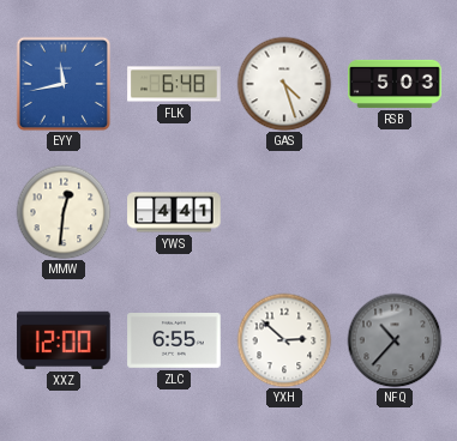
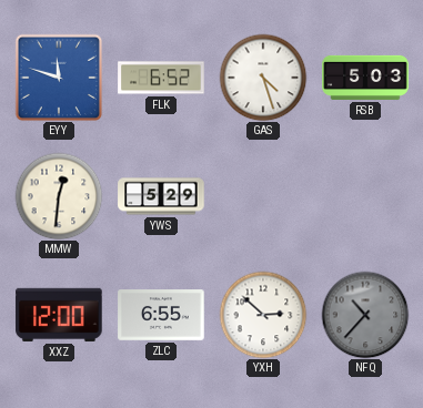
EYY: 11:43 -> 11:48
FLK: 6:48 -> 6:52
YWS: 4:41 -> 5:29
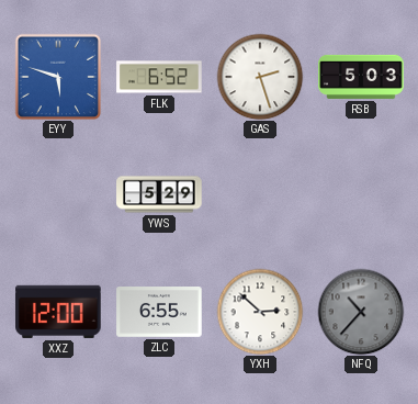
EYY: 11:48 -> 5:48
GAS: 4:27 -> 2:27
MMW: 12:31 -> none
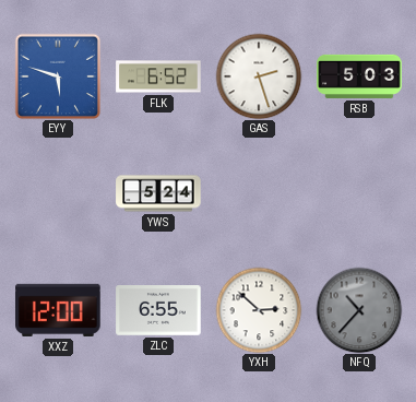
YWS: 5:29 -> 5:24
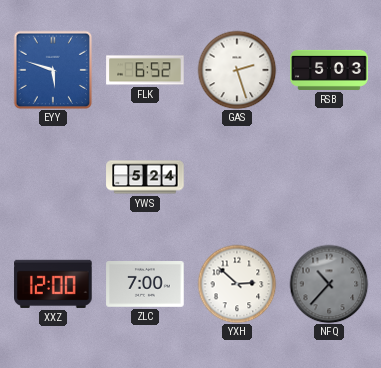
ZLC: 6:55 -> 7:00
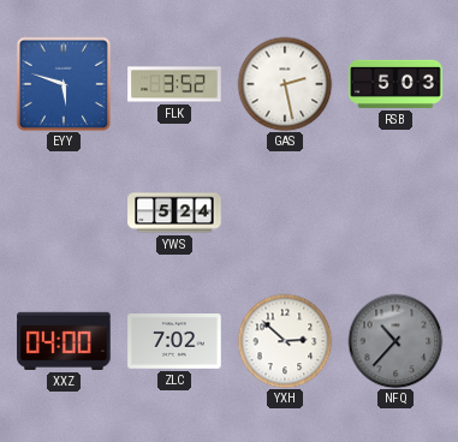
FLK: 6:52 -> 3:52
GAS: 2:27 -> 2:28
XXZ: 12:00 -> 04:00
ZLC: 7:00 -> 7:02
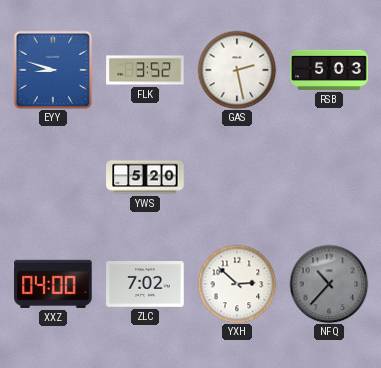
EYY: 5:48 -> 8:48
YWS: 5:24 -> 5:20
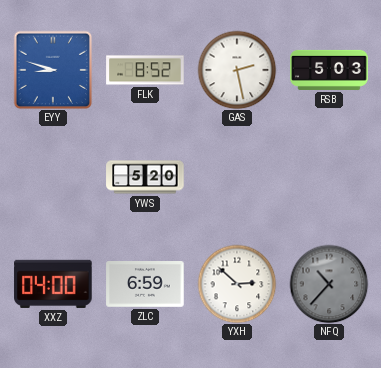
FLK: 3:52 -> 8:52
ZLC: 7:02 -> 6:59
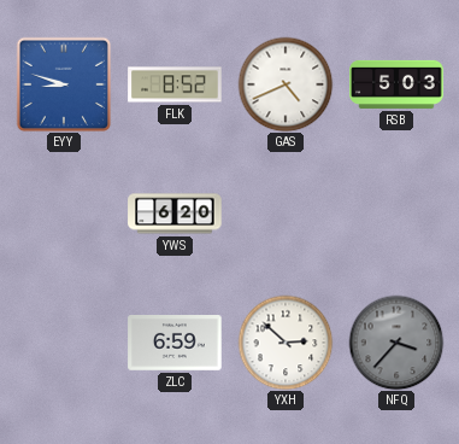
GAS: 2:28 -> 4:41
YWS: 5:20 -> 6:20
XXZ: 04:00 -> none
NFQ: 10:37 -> 3:37
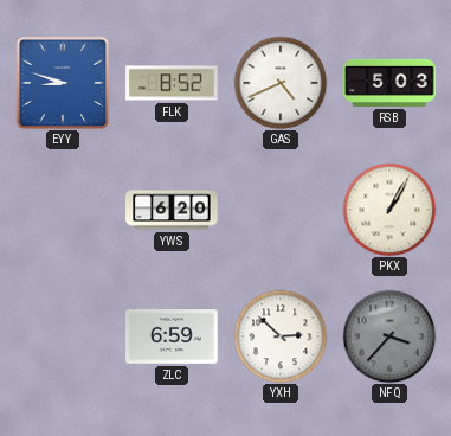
PKX: none -> 1:05
